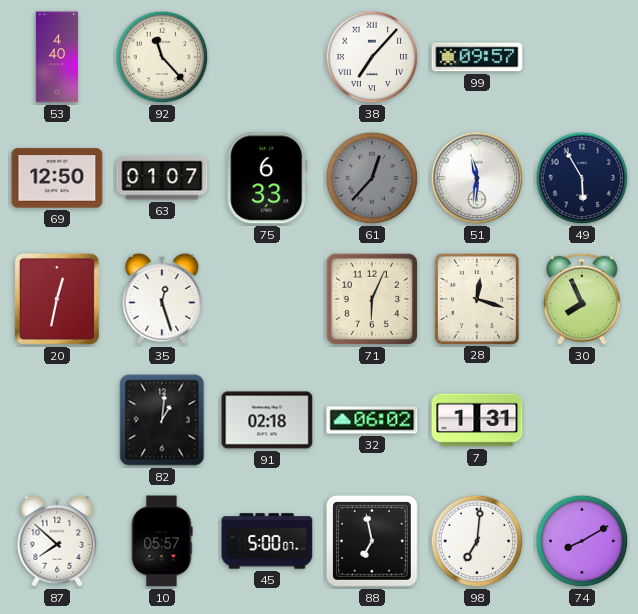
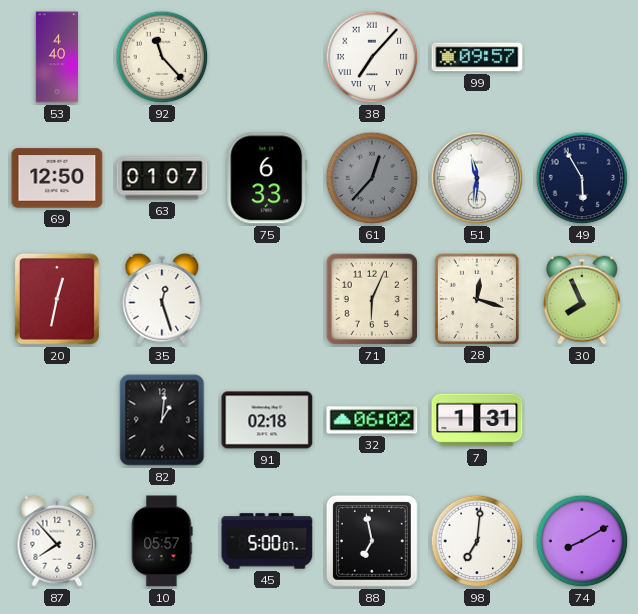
87: 7:52 -> 7:53
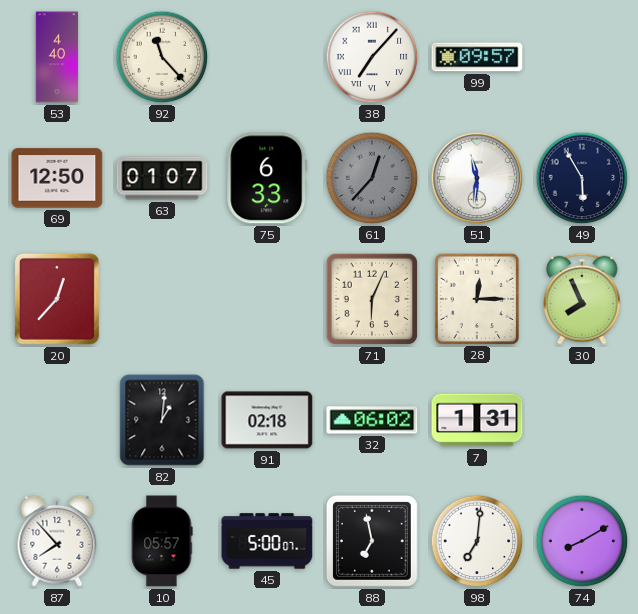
20: 12:32 -> 12:37
35: 12:27 -> none
28: 12:18 -> 12:15
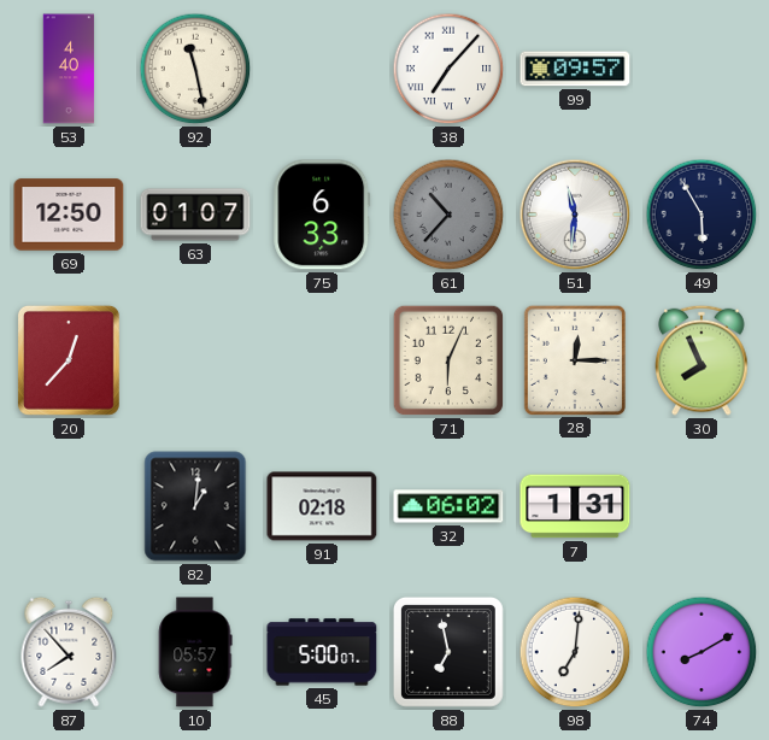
92: 11:23 -> 11:28
61: 12:37 -> 10:37
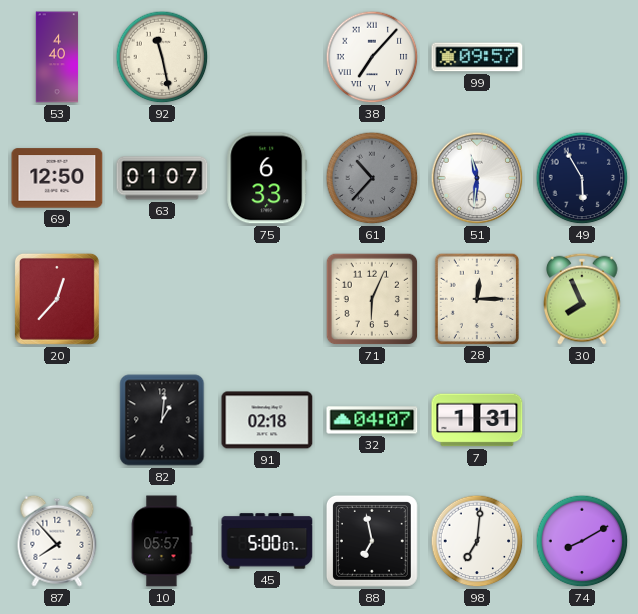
32: 06:02 -> 04:07
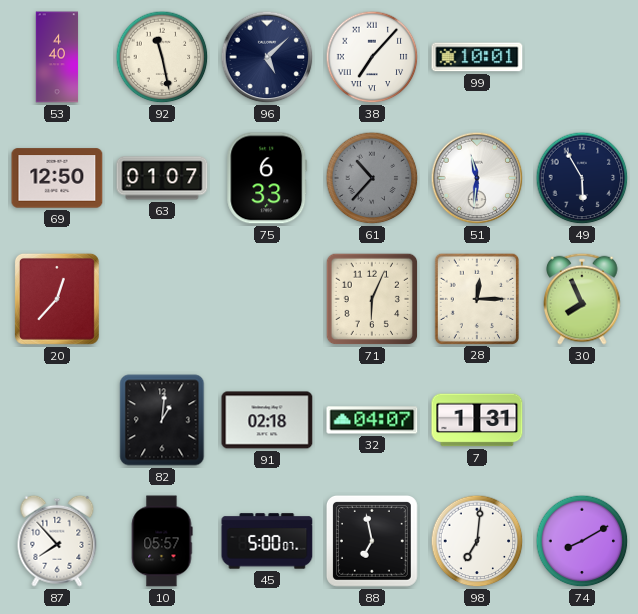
96: none -> 5:08
99: 09:57 -> 10:01
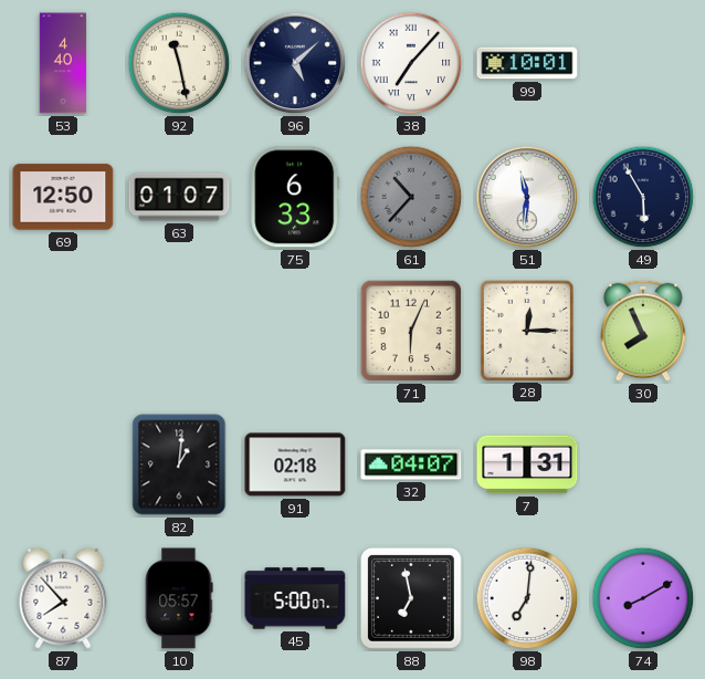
20: 12:37 -> none
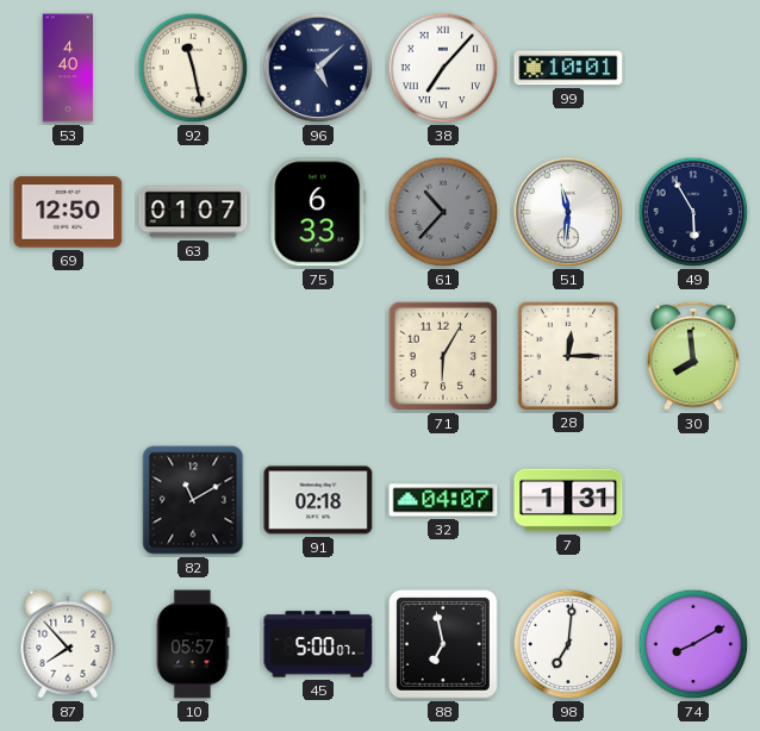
71: 6:04 -> 6:05
30: 7:56 -> 7:59
82: 1:01 -> 11:10
